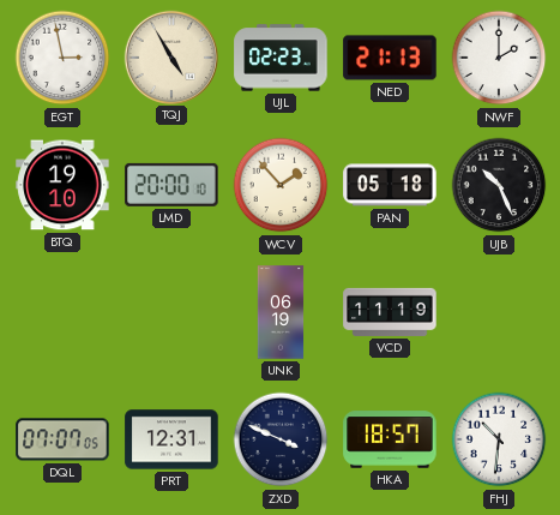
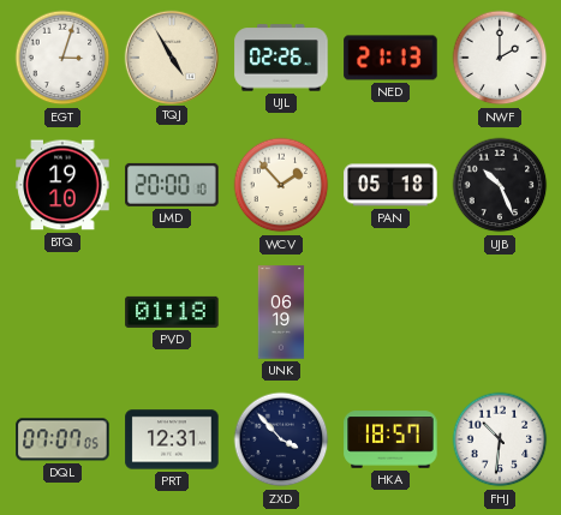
EGT: 2:58 -> 3:03
UJL: 02:23 -> 02:26
PVD: none -> 01:18
VCD: 11:19 -> none
ZXD: 3:49 -> 3:53
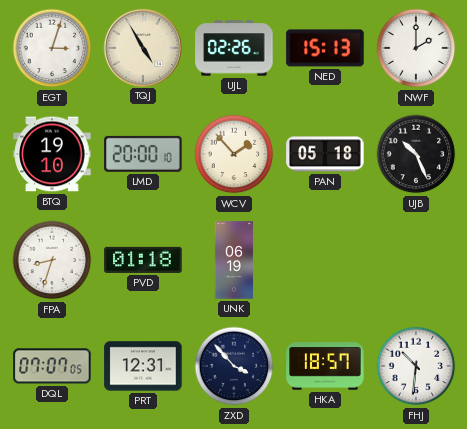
NED: 21:13 -> 15:13
FPA: none -> 8:33
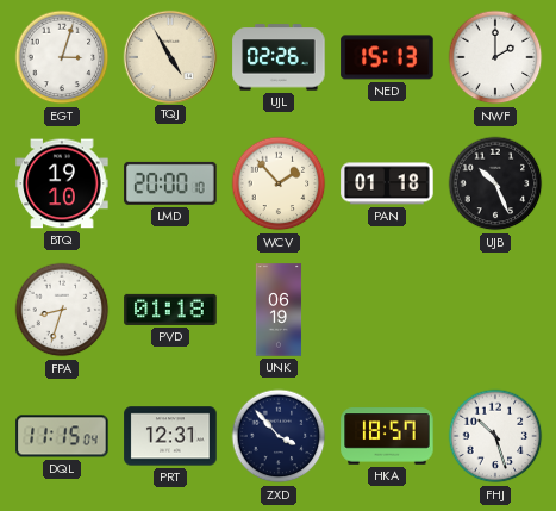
PAN: 05:18 -> 01:18
DQL: 07:07 -> 11:15
FHJ: 10:31 -> 10:27
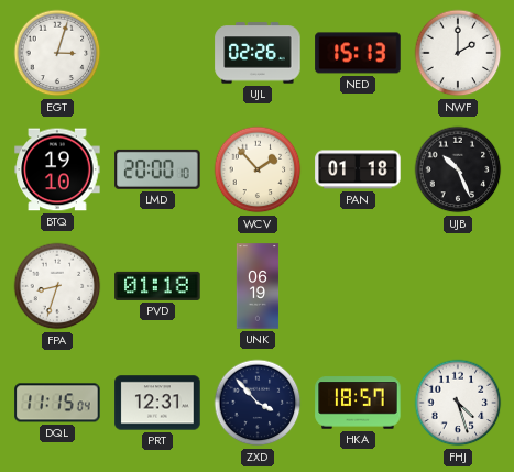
TQJ: 4:55 -> none
FHJ: 10:27 -> 4:27
